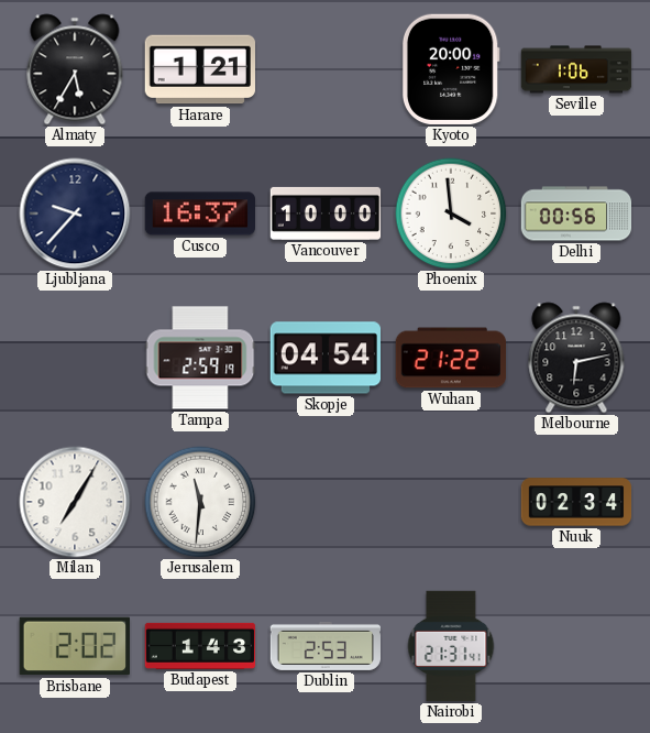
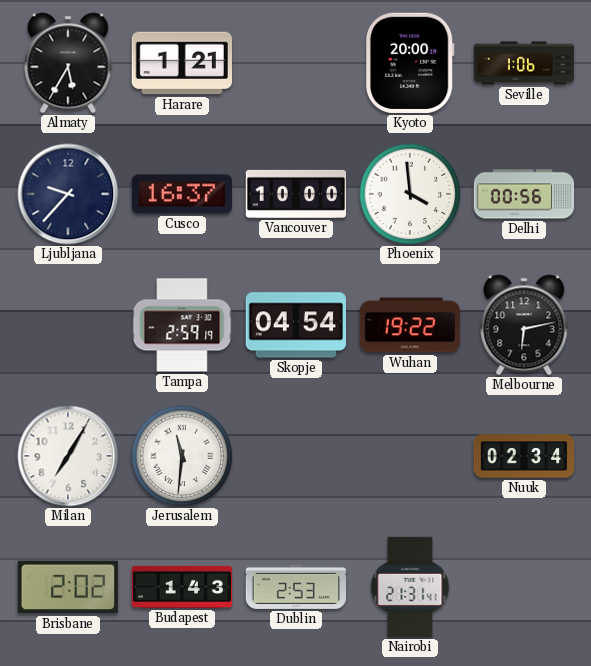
Wuhan: 21:22 -> 19:22
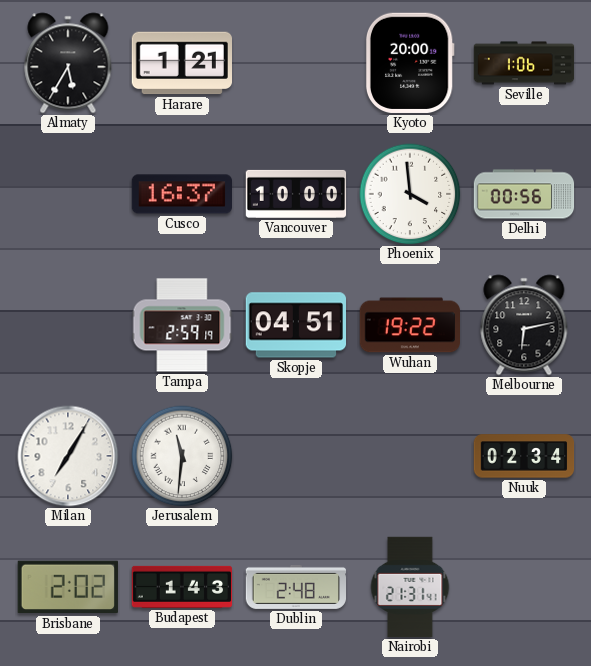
Ljubljana: 9:37 -> none
Skopje: 04:54 -> 04:51
Dublin: 2:53 -> 2:48
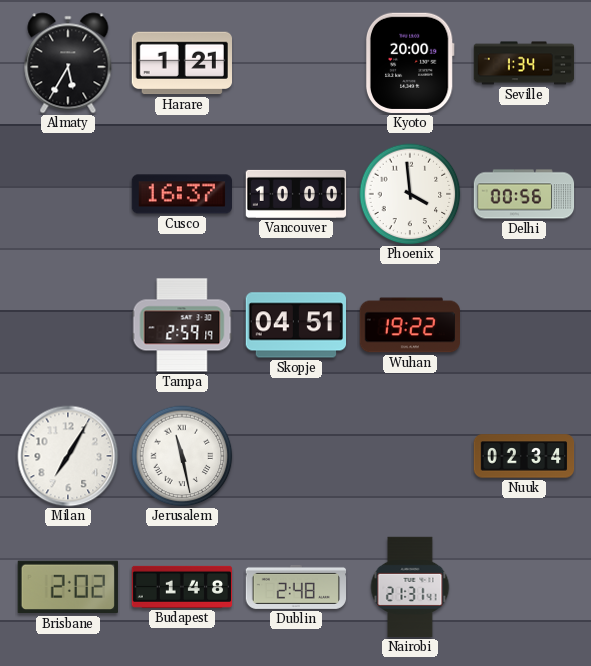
Seville: 1:06 -> 1:34
Melbourne: 6:13 -> none
Jerusalem: 11:31 -> 11:28
Budapest: 1:43 -> 1:48
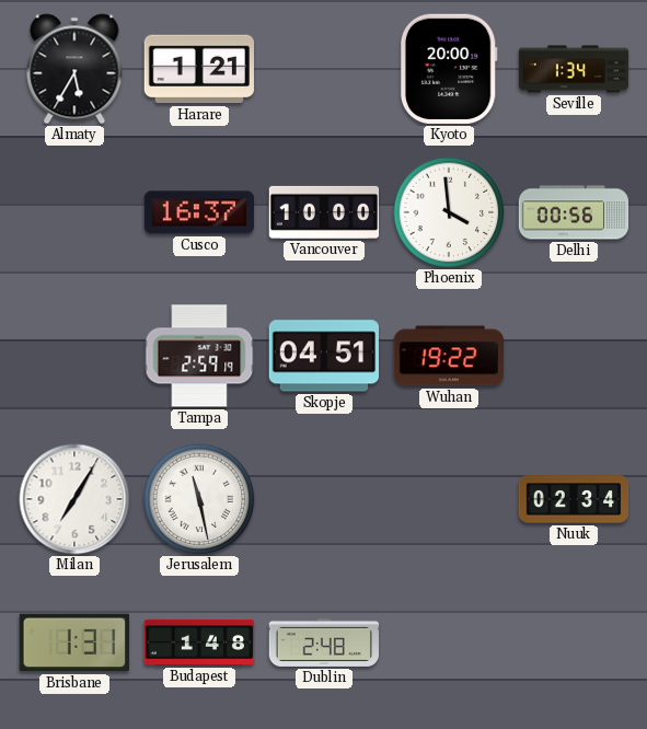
Brisbane: 2:02 -> 1:31
Nairobi: 21:31 -> none
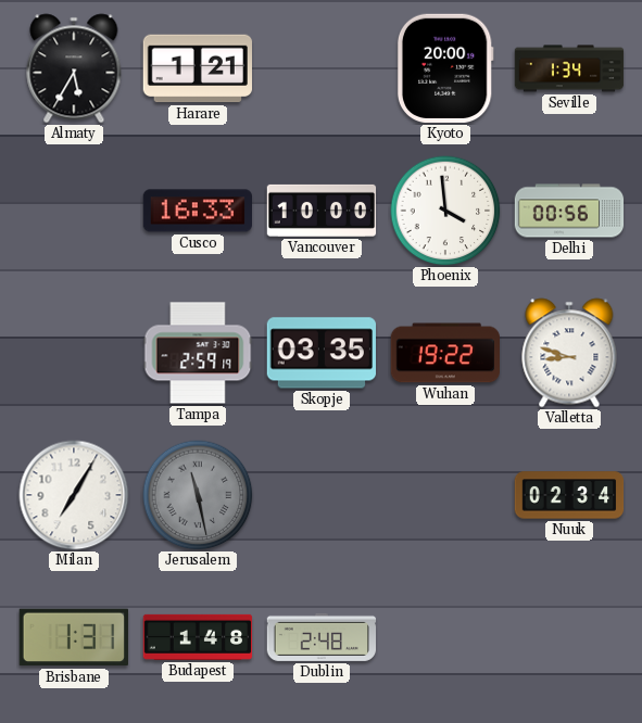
Cusco: 16:37 -> 16:33
Skopje: 04:51 -> 03:35
Valletta: none -> 8:48
Jerusalem dial: white -> grey
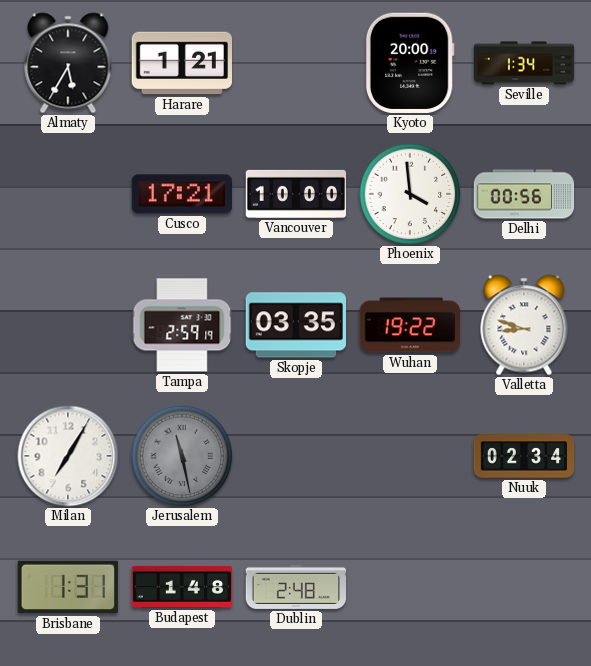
Cusco: 16:33 -> 17:21
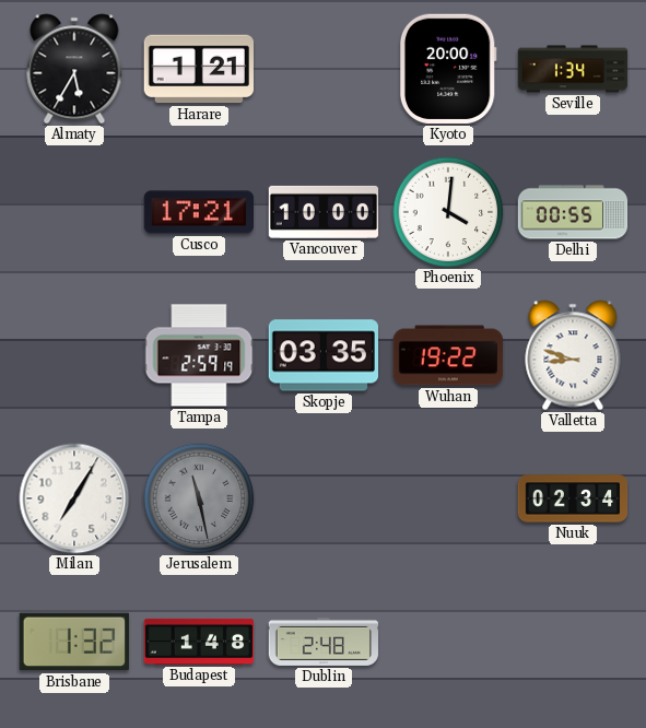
Phoenix: 3:59 -> 4:01
Delhi: 00:56 -> 00:55
Brisbane: 1:31 -> 1:32
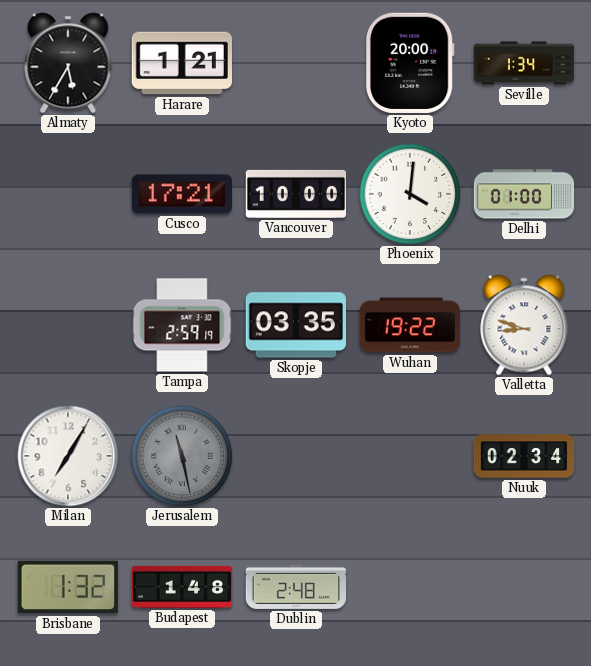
Delhi: 00:55 -> 01:00
